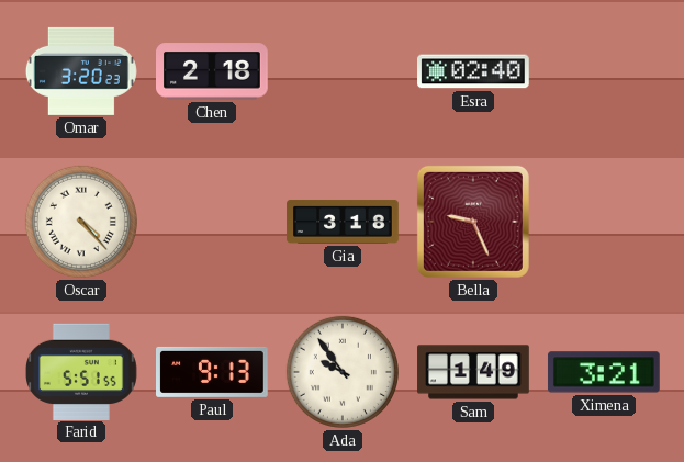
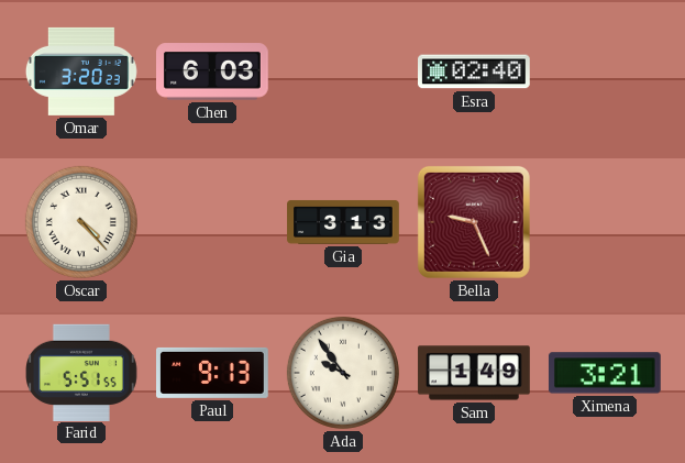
Chen: 2:18 -> 6:03
Gia: 3:18 -> 3:13
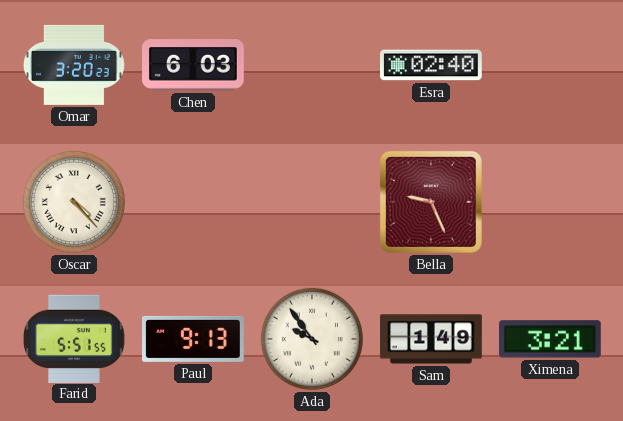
Gia: 3:13 -> none
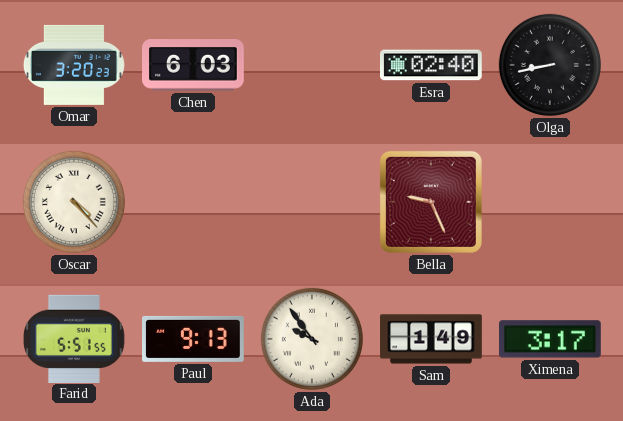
Olga: none -> 8:43
Ximena: 3:21 -> 3:17
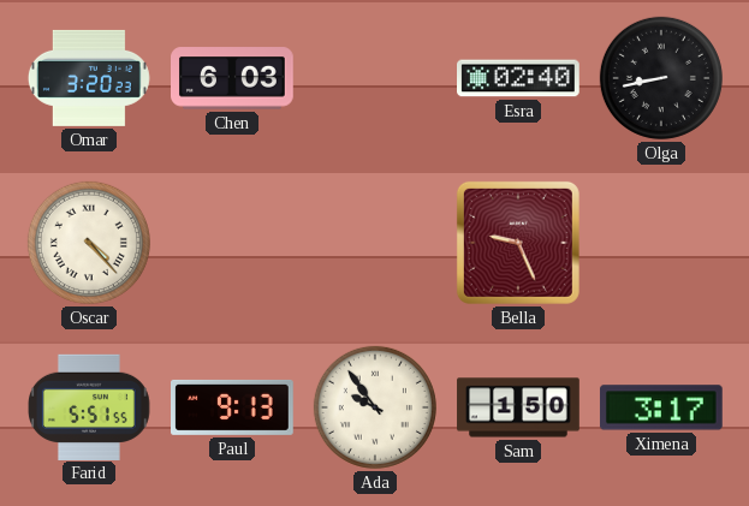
Sam: 1:49 -> 1:50
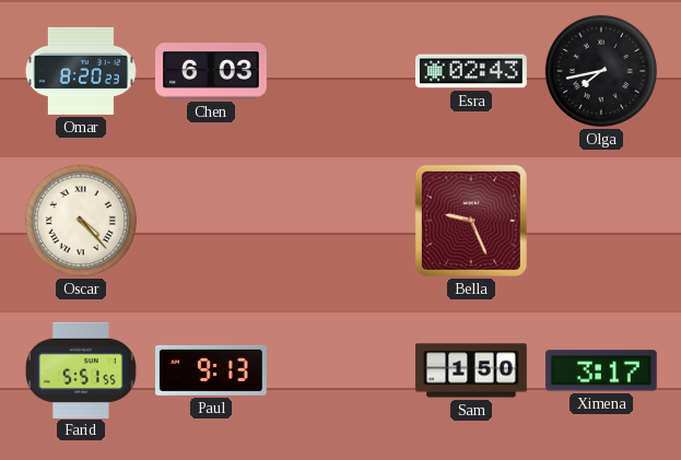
Omar: 3:20 -> 8:20
Esra: 02:40 -> 02:43
Olga: 8:43 -> 7:43
Ada: 9:54 -> none
